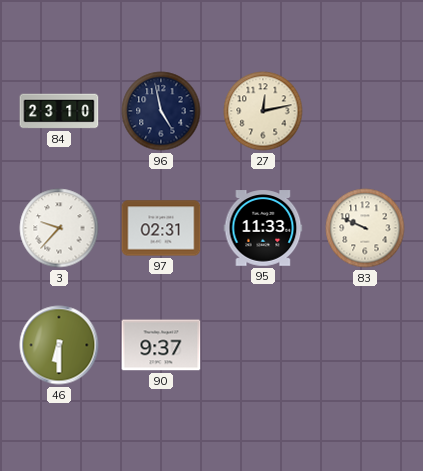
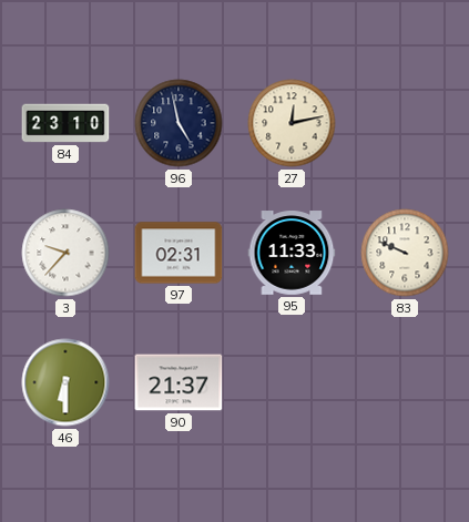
90: 9:37 -> 21:37
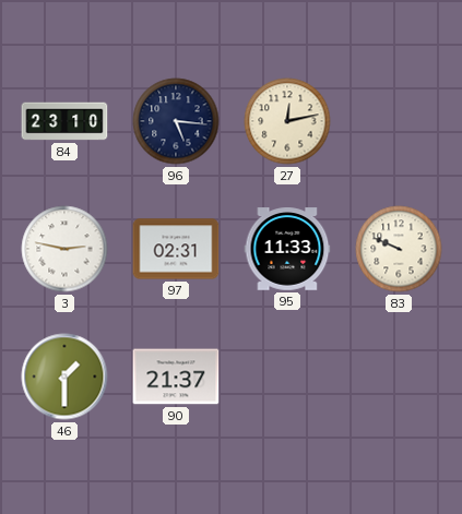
96: 4:58 -> 5:16
3: 9:37 -> 2:47
46: 6:30 -> 1:30
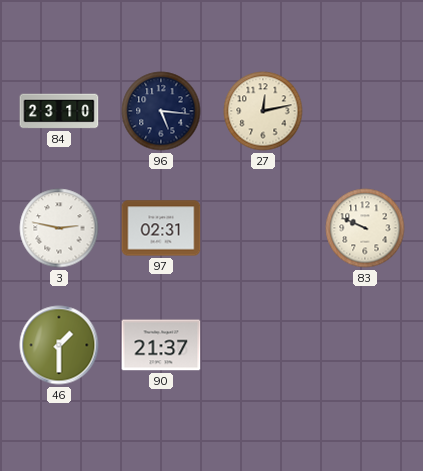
95: 11:33 -> none
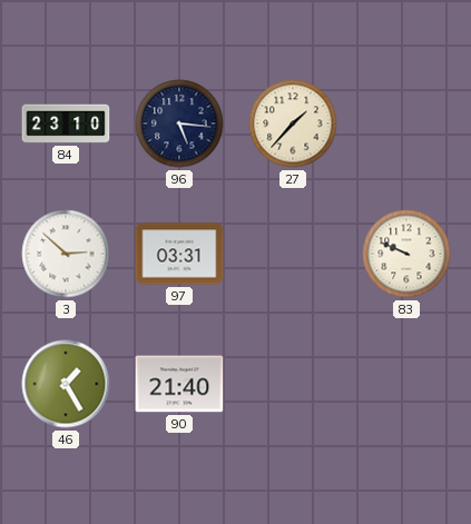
27: 12:13 -> 1:37
3: 2:47 -> 2:52
97: 02:31 -> 03:31
46: 1:30 -> 1:25
90: 21:37 -> 21:40
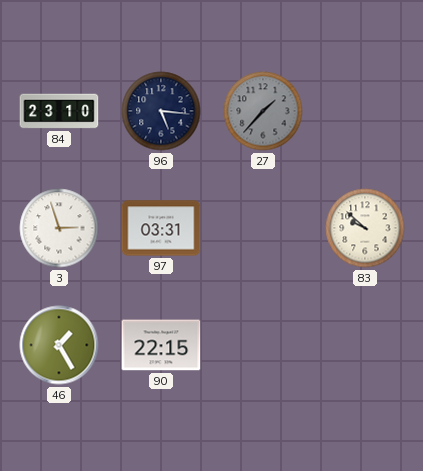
27 dial: cream -> grey
3: 2:52 -> 2:57
83: 9:49 -> 9:52
90: 21:40 -> 22:15
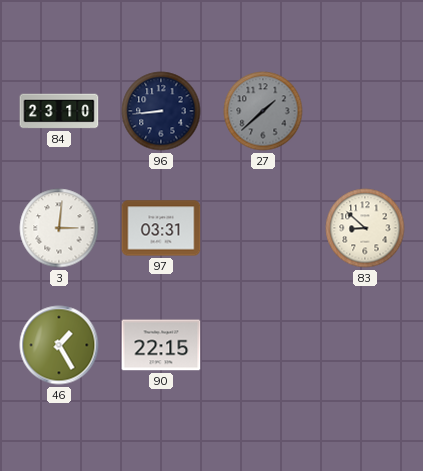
96: 5:16 -> 8:44
27: 1:37 -> 1:38
3: 2:57 -> 3:01
83: 9:52 -> 8:52
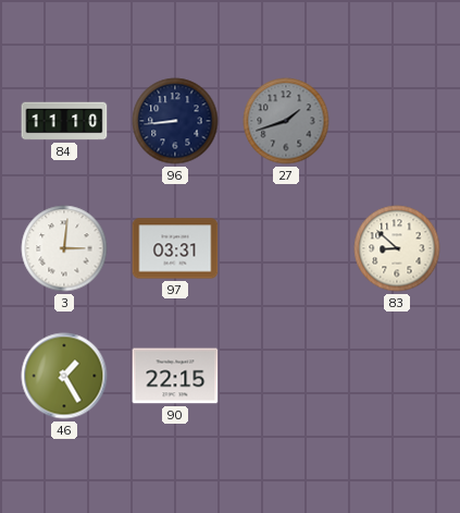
84: 23:10 -> 11:10
27: 1:38 -> 1:42
